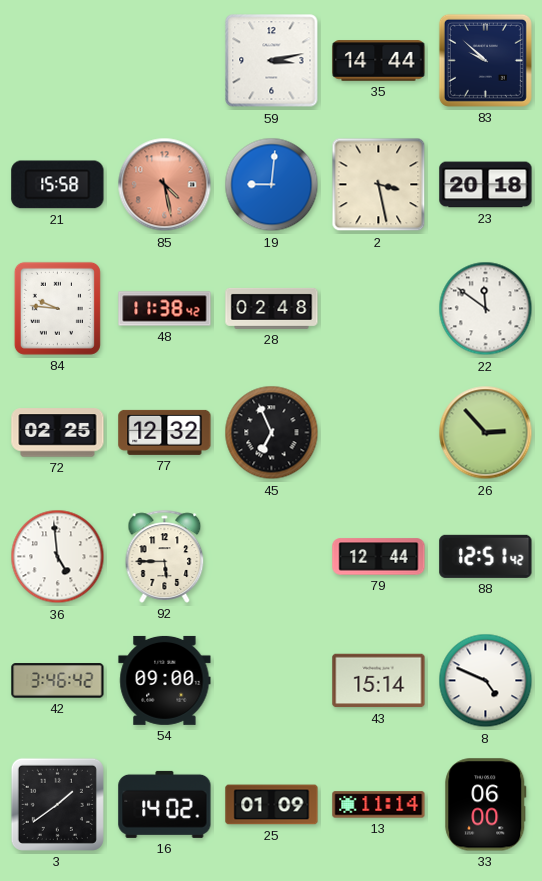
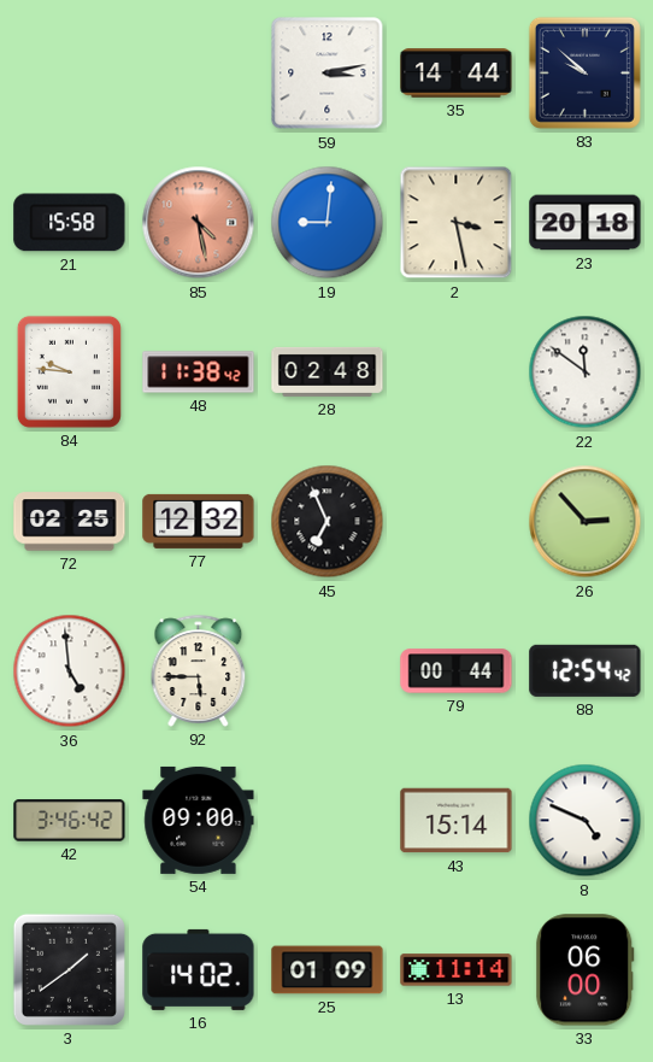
79: 12:44 -> 00:44
88: 12:51 -> 12:54
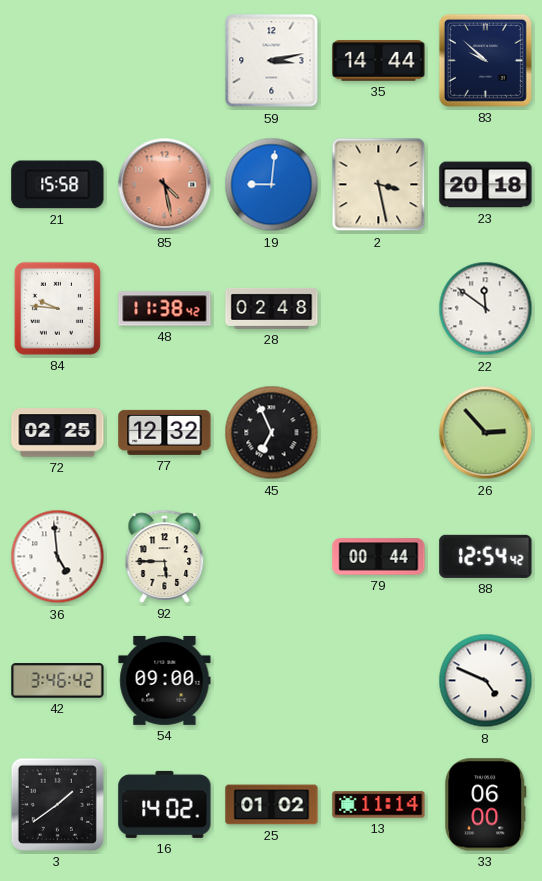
43: 15:14 -> none
25: 01:09 -> 01:02
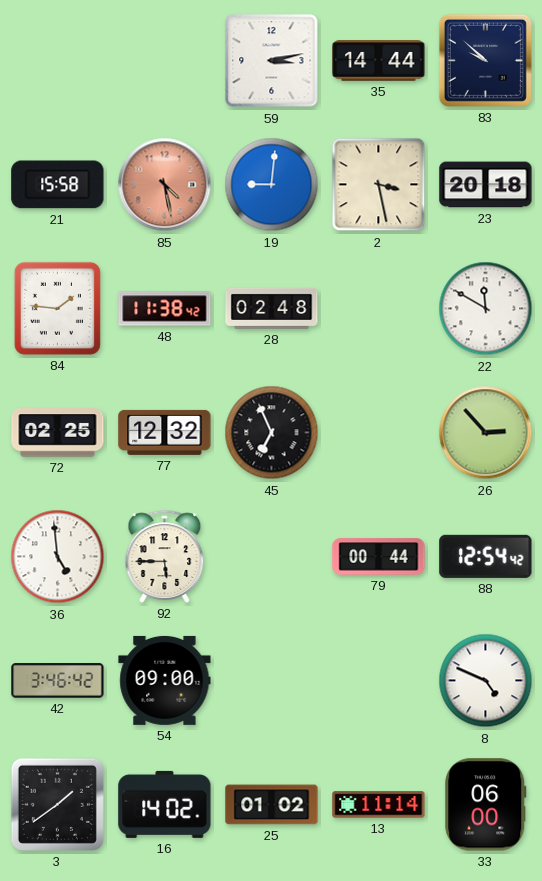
84: 9:46 -> 1:46
22: 11:51 -> 11:50
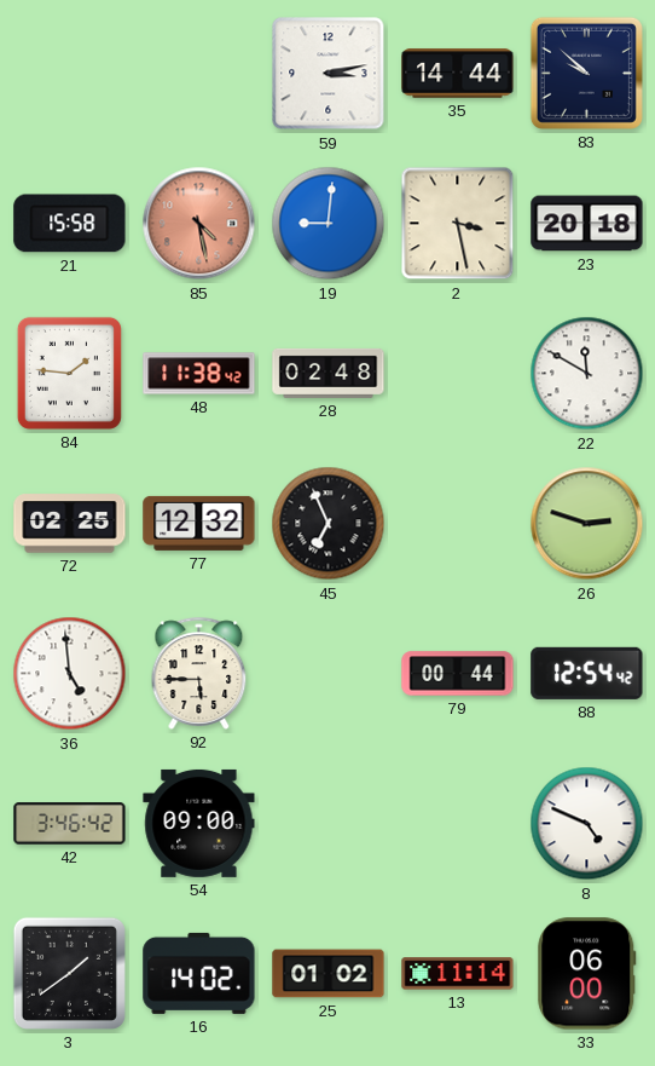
26: 2:53 -> 2:48
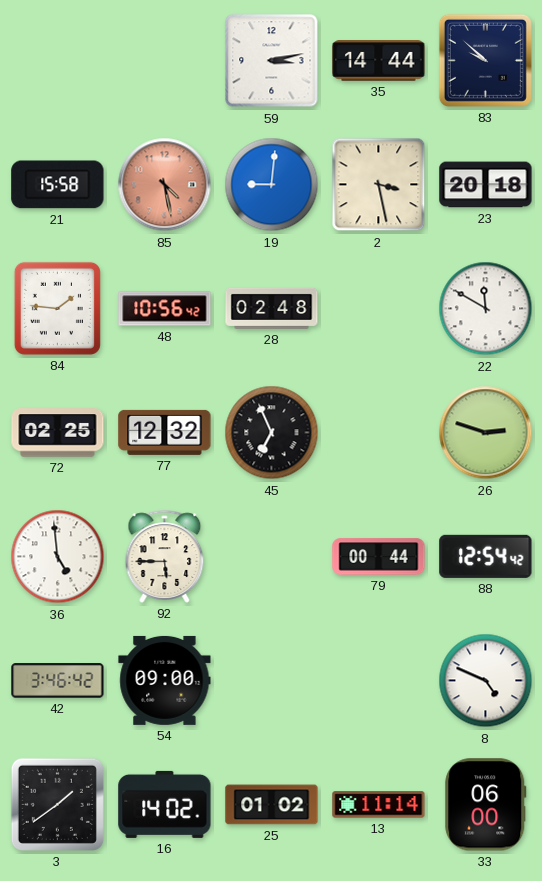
48: 11:38 -> 10:56
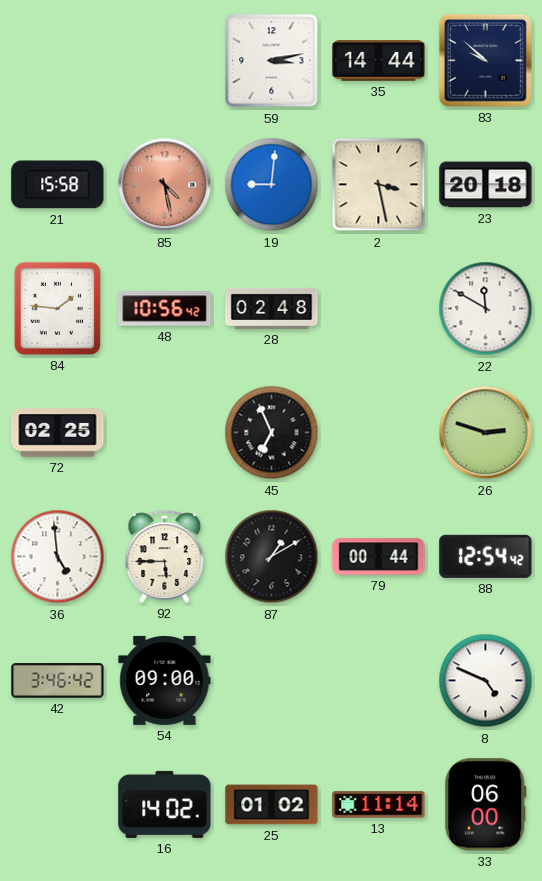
77: 12:32 -> none
87: none -> 1:10
3: 1:39 -> none
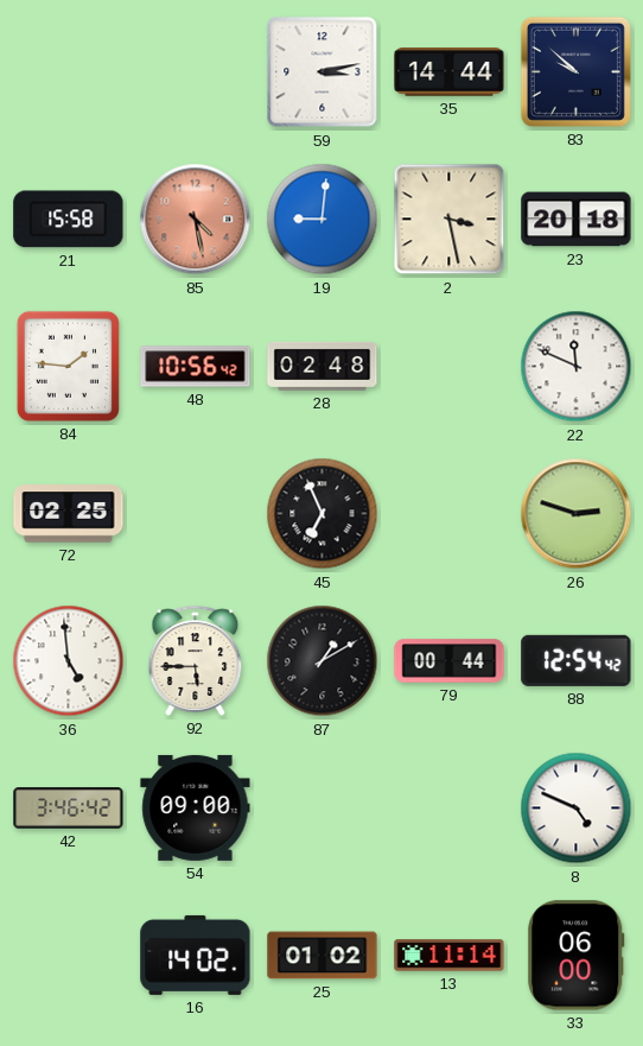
22: 11:50 -> 11:49
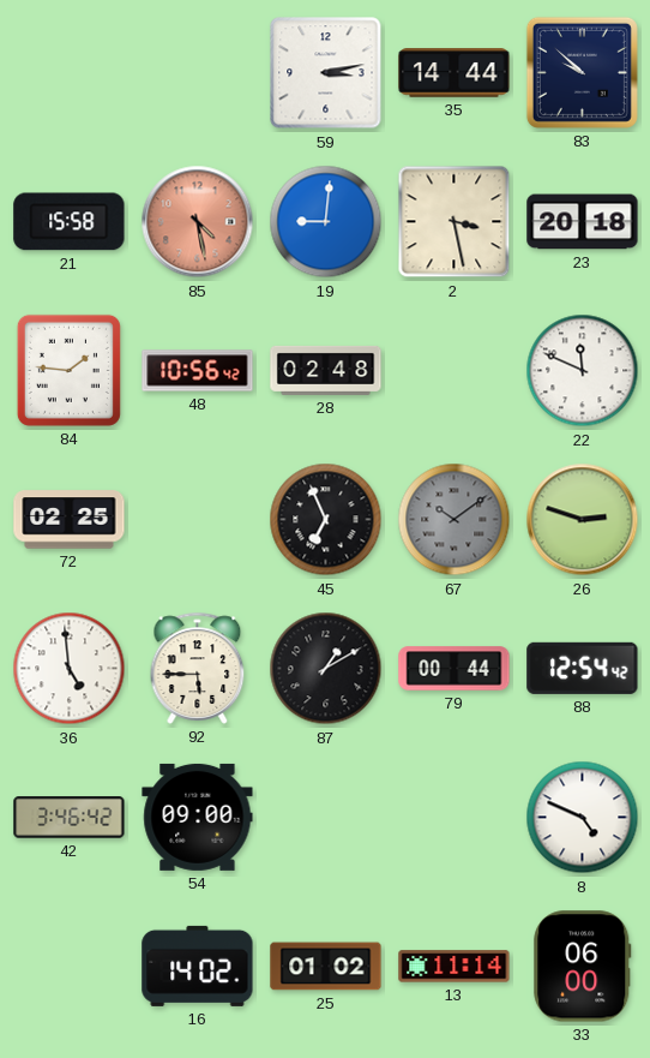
67: none -> 10:09
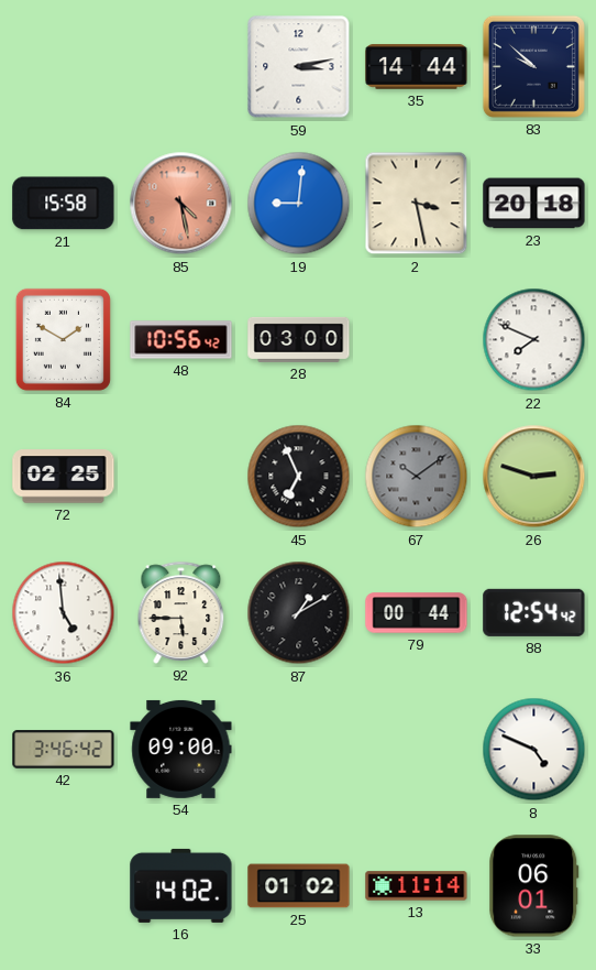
84: 1:46 -> 1:50
28: 02:48 -> 03:00
22: 11:49 -> 7:49
33: 06:00 -> 06:01
